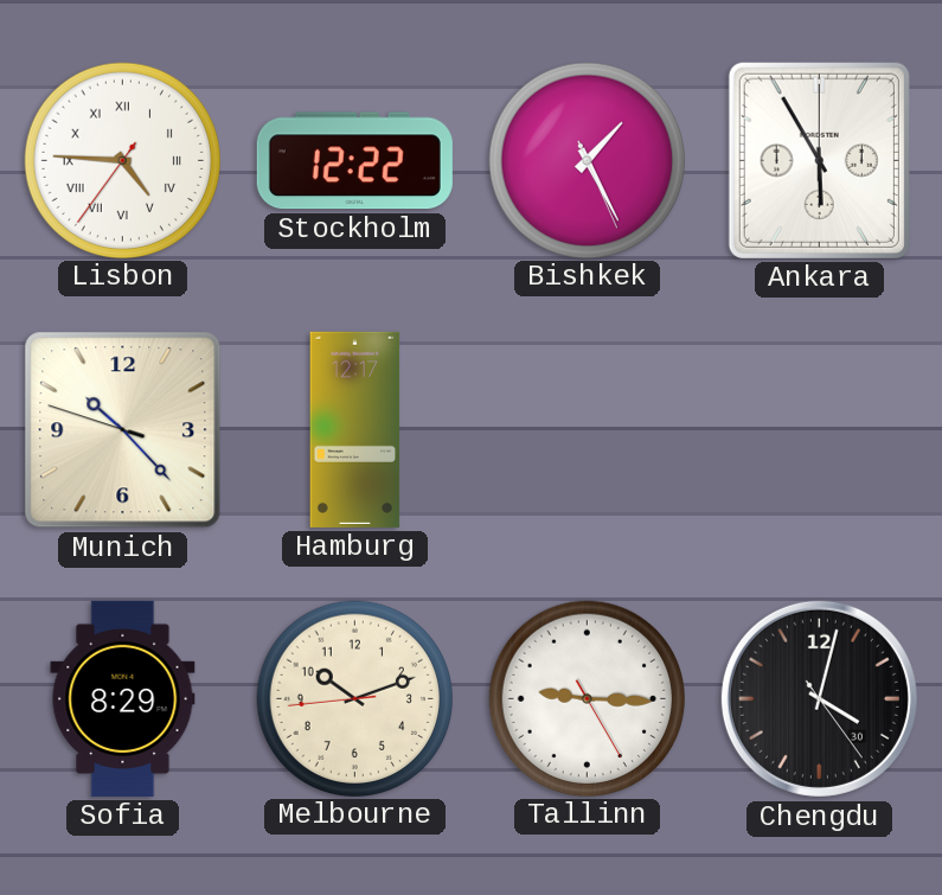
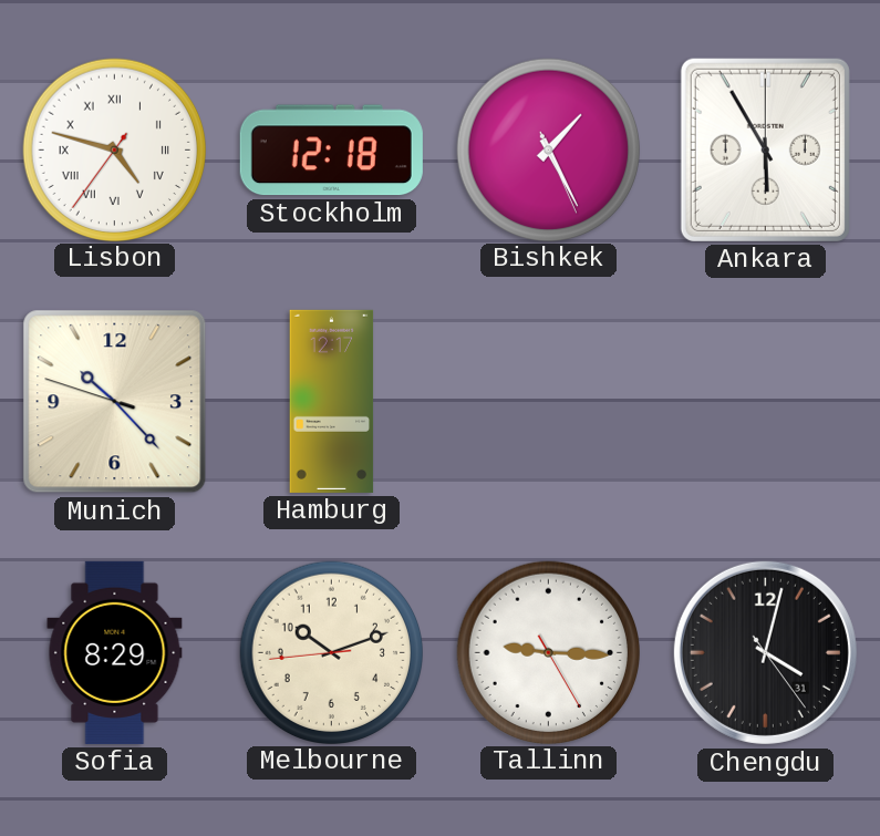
Lisbon: 4:45 -> 4:47
Stockholm: 12:22 -> 12:18
Chengdu date: 30 -> 31
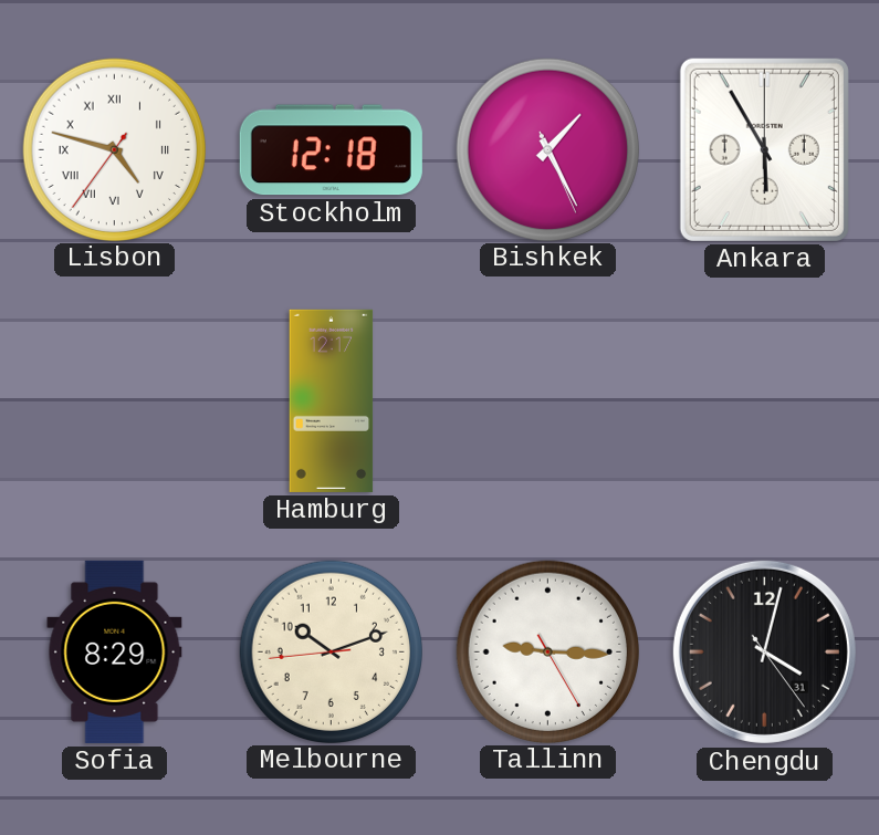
Munich: 10:22 -> none
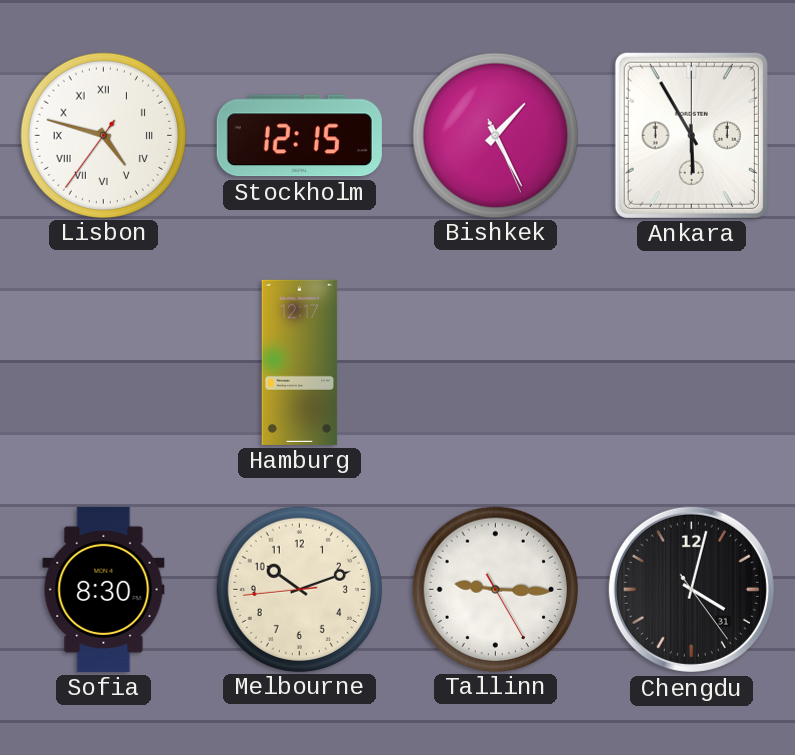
Stockholm: 12:18 -> 12:15
Sofia: 8:29 -> 8:30
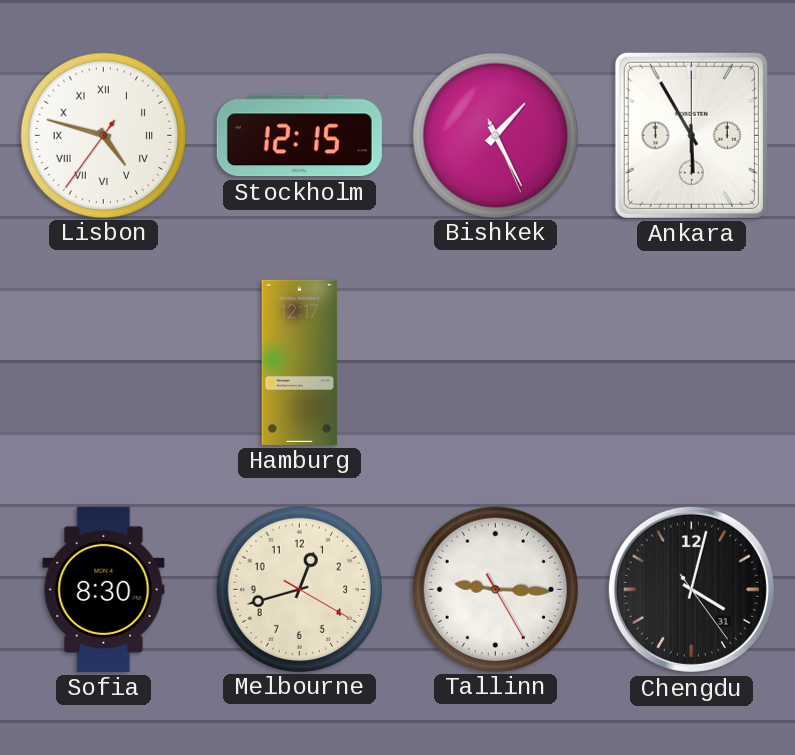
Melbourne: 10:11 -> 12:42
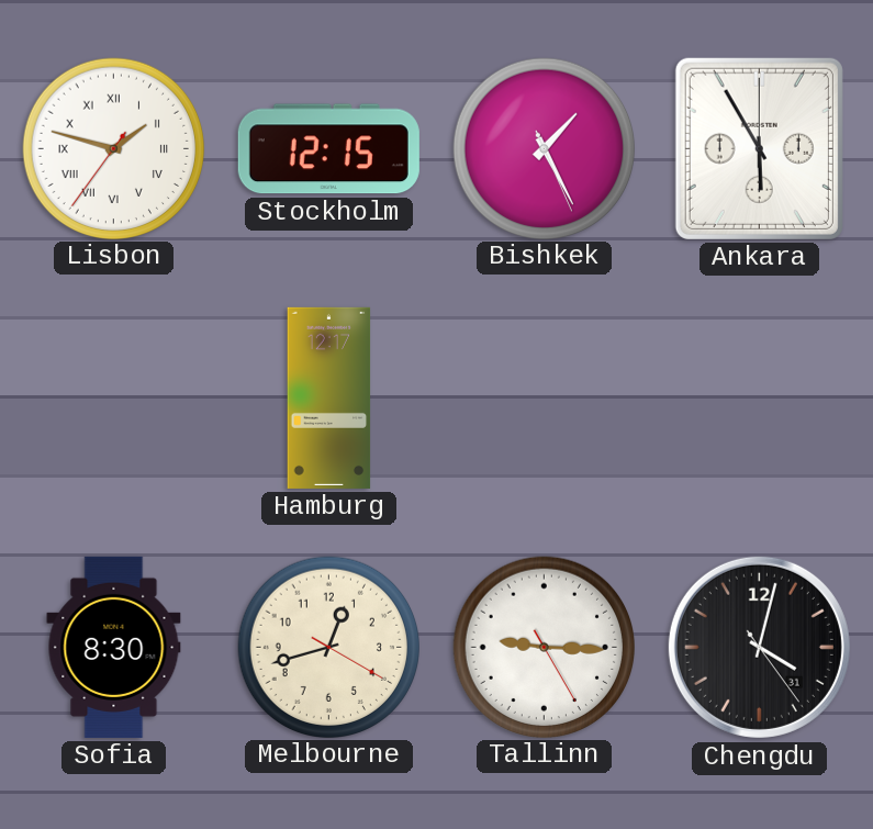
Lisbon: 4:47 -> 1:47
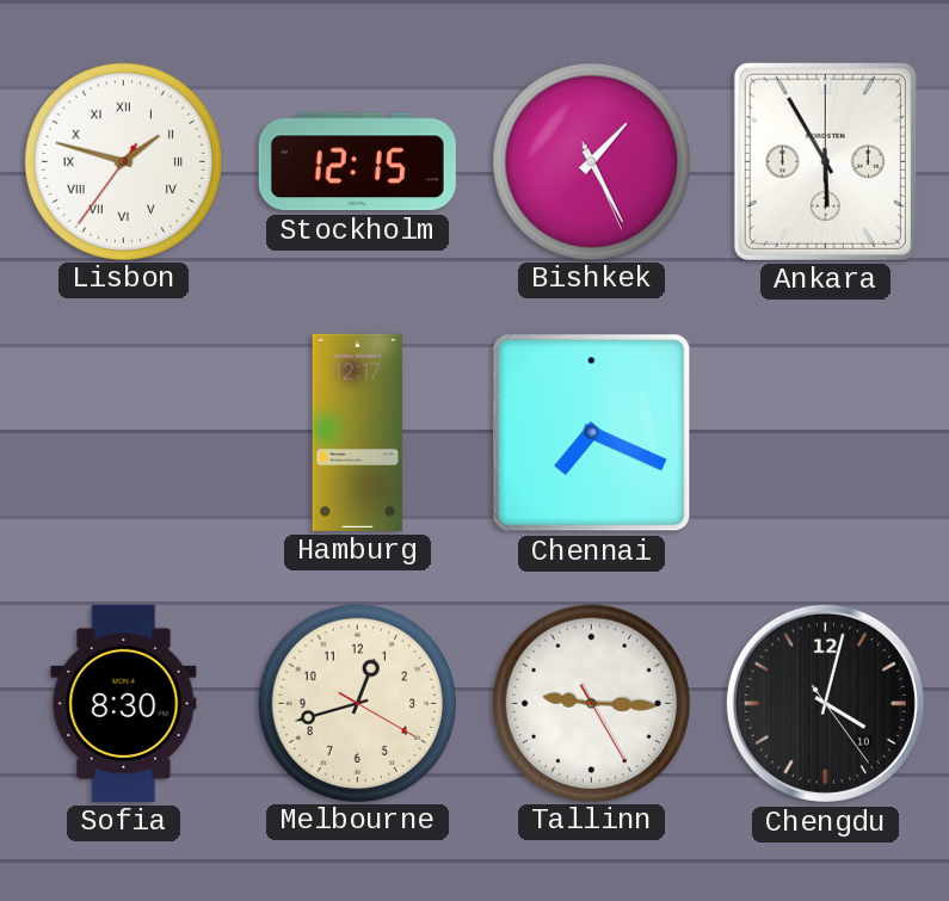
Chennai: none -> 7:19
Chengdu date: 31 -> 10
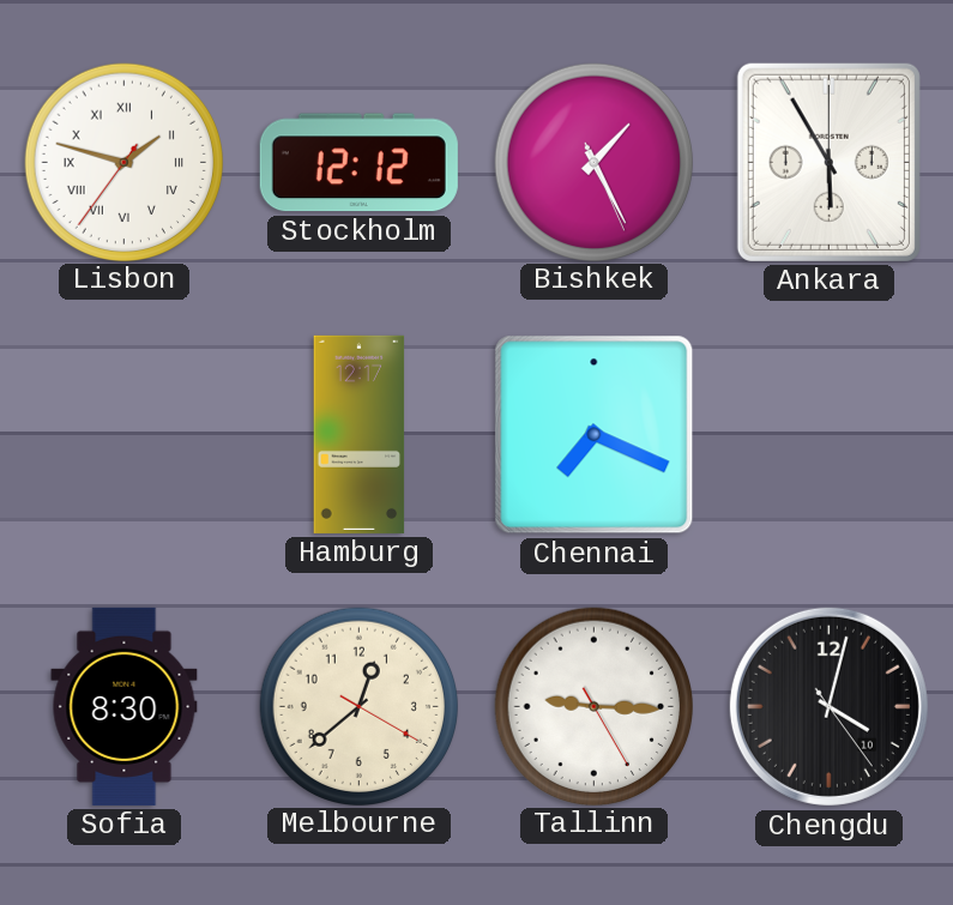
Stockholm: 12:15 -> 12:12
Melbourne: 12:42 -> 12:38
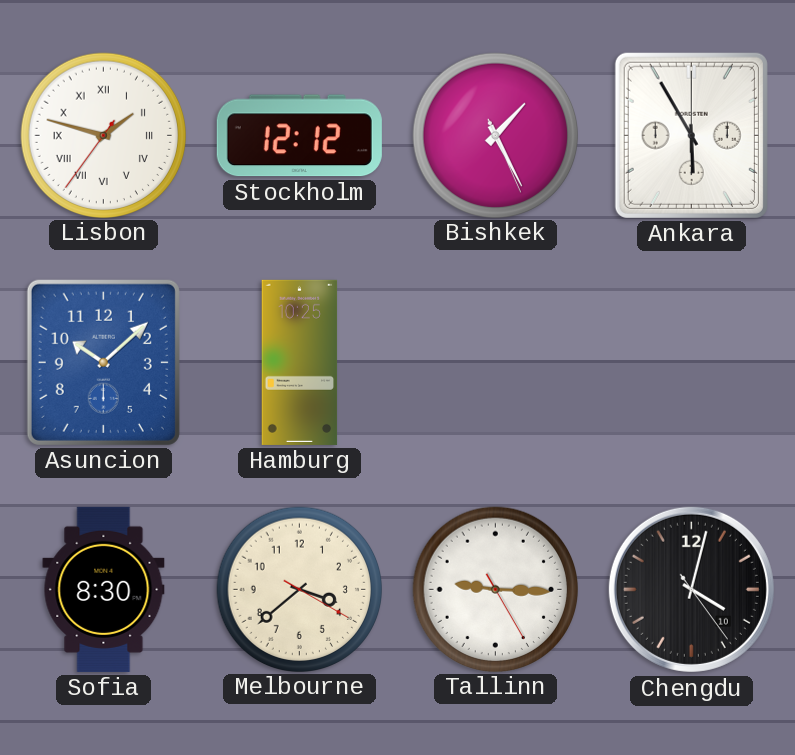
Asuncion: none -> 10:08
Hamburg: 12:17 -> 10:25
Chennai: 7:19 -> none
Melbourne: 12:38 -> 3:38
